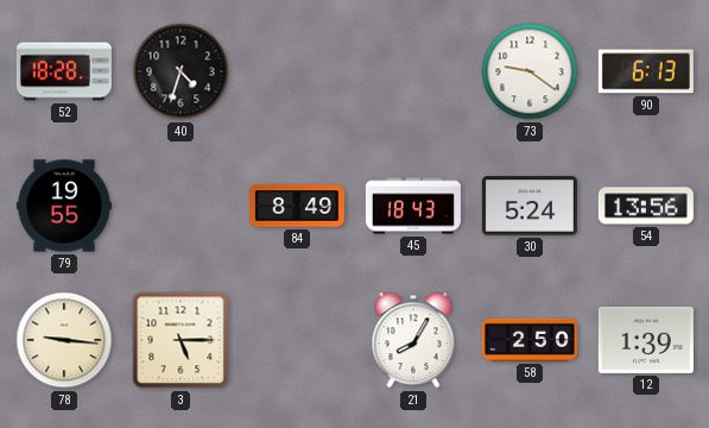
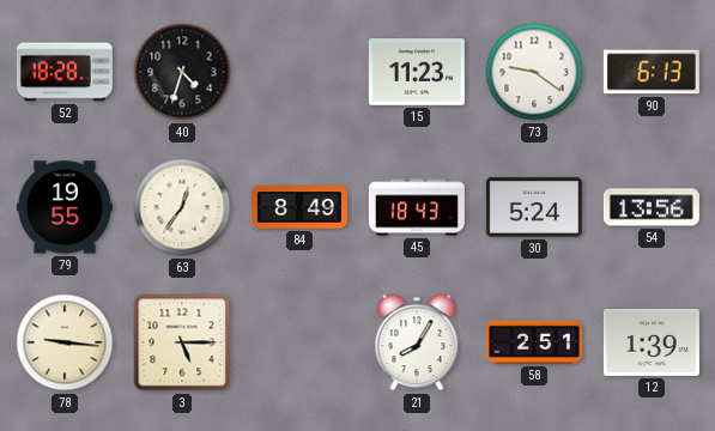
15: none -> 11:23
63: none -> 12:36
58: 2:50 -> 2:51
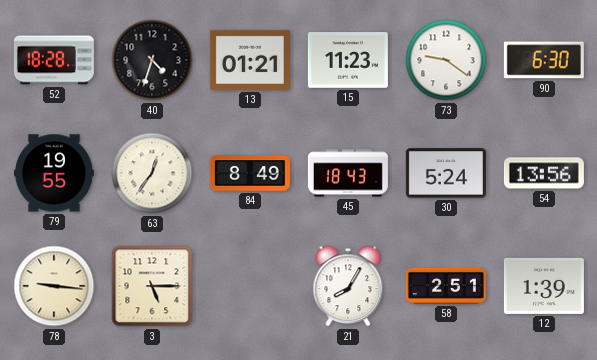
13: none -> 01:21
90: 6:13 -> 6:30
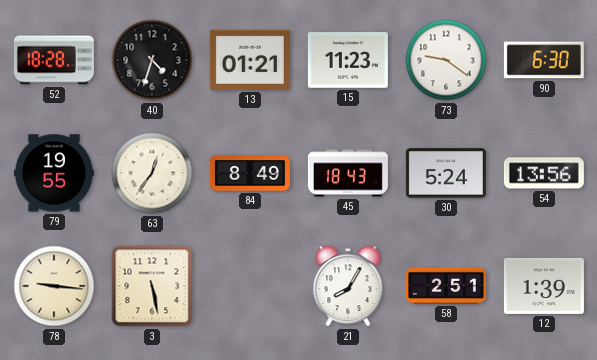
3: 5:15 -> 5:28
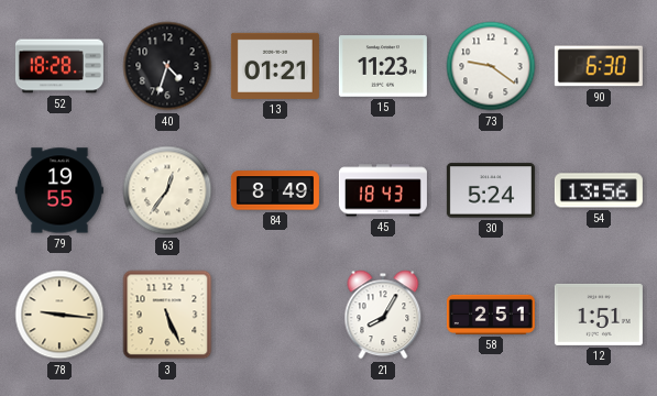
3: 5:28 -> 5:26
12: 1:39 -> 1:51
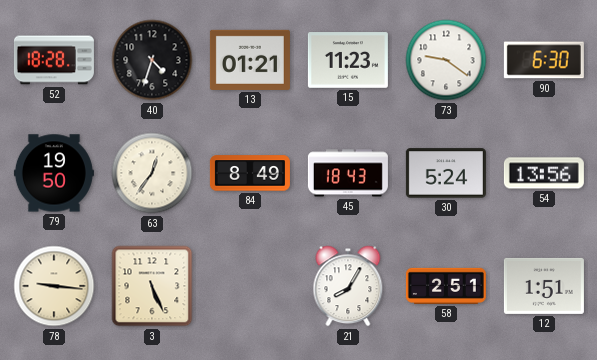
79: 19:55 -> 19:50
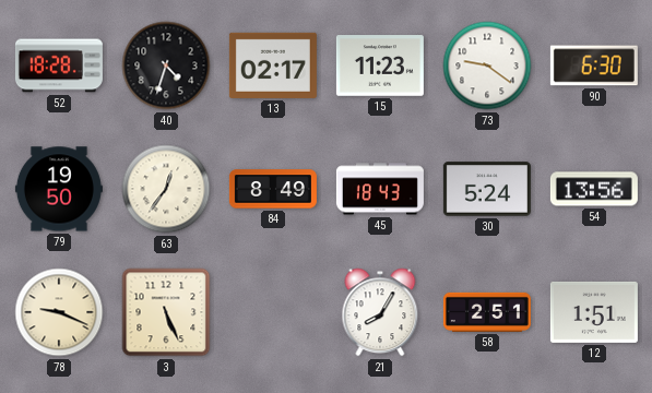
13: 01:21 -> 02:17
78: 9:16 -> 9:19
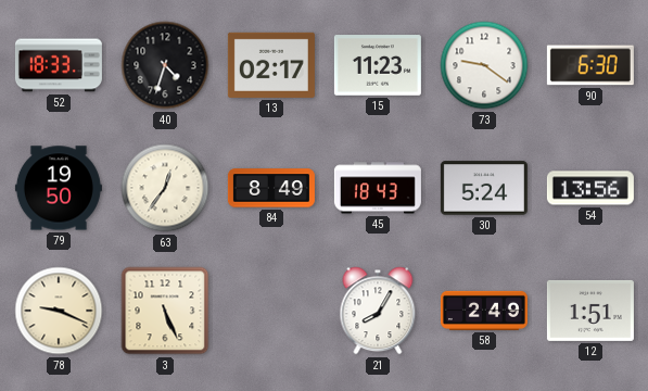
52: 18:28 -> 18:33
58: 2:51 -> 2:49
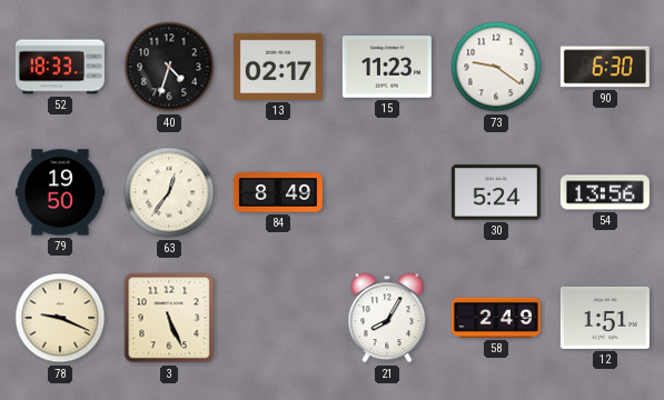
45: 18:43 -> none
